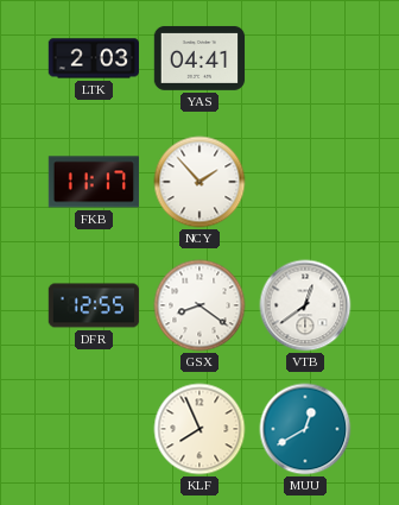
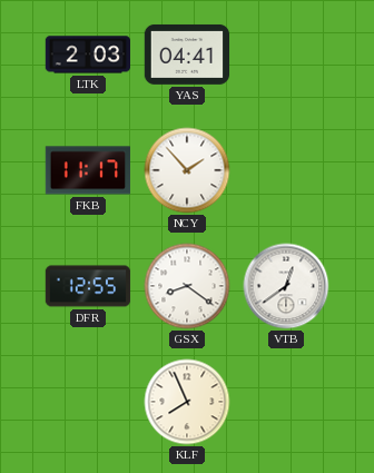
MUU: 12:40 -> none
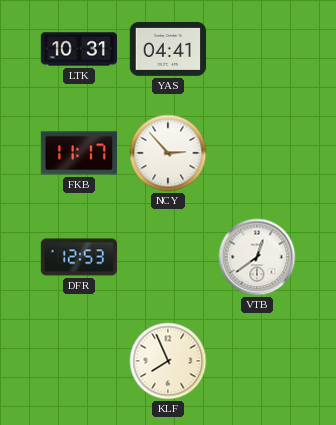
LTK: 2:03 -> 10:31
NCY: 1:53 -> 2:53
DFR: 12:55 -> 12:53
GSX: 8:21 -> none
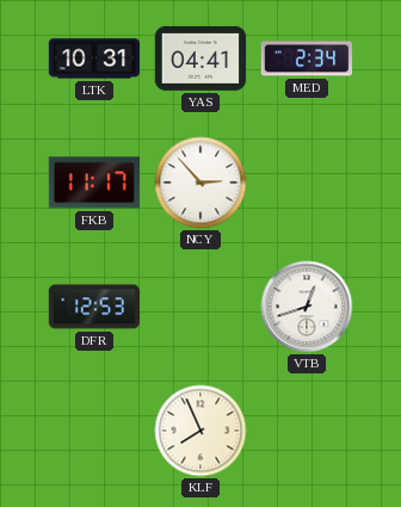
MED: none -> 2:34
VTB: 12:39 -> 12:42
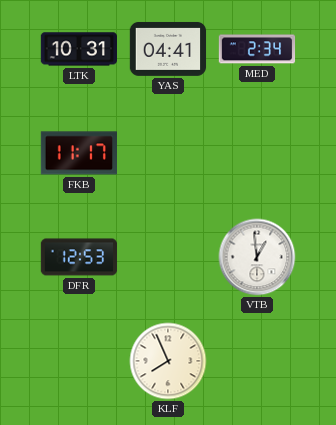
NCY: 2:53 -> none
VTB: 12:42 -> 12:59
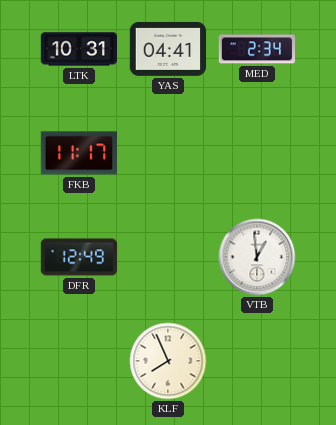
DFR: 12:53 -> 12:49
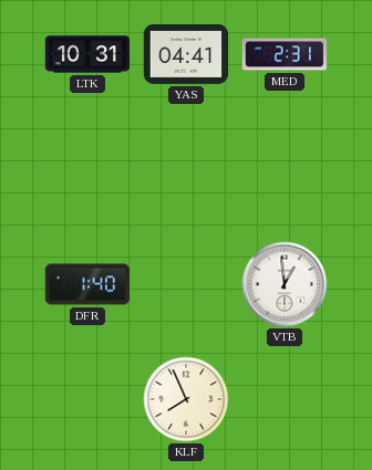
MED: 2:34 -> 2:31
FKB: 11:17 -> none
DFR: 12:49 -> 1:40
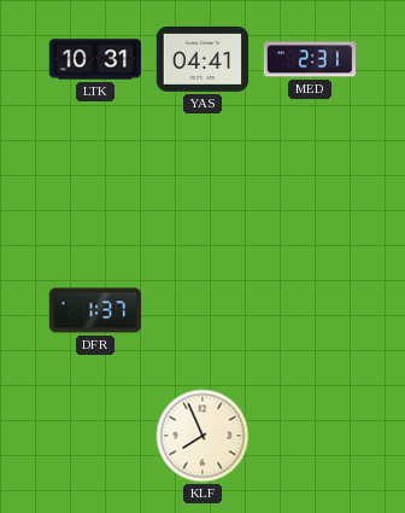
DFR: 1:40 -> 1:37
VTB: 12:59 -> none
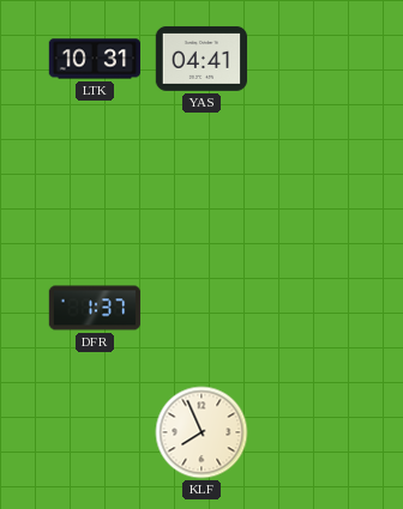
MED: 2:31 -> none
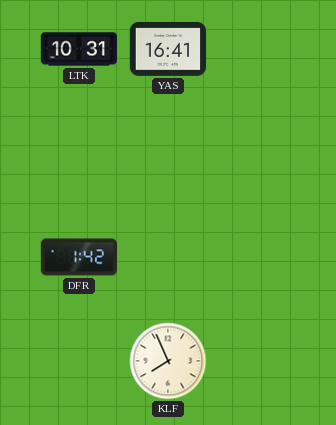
YAS: 04:41 -> 16:41
DFR: 1:37 -> 1:42
